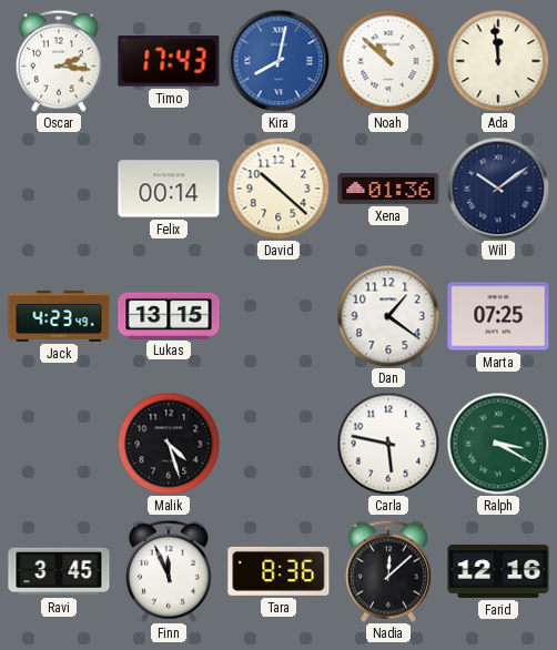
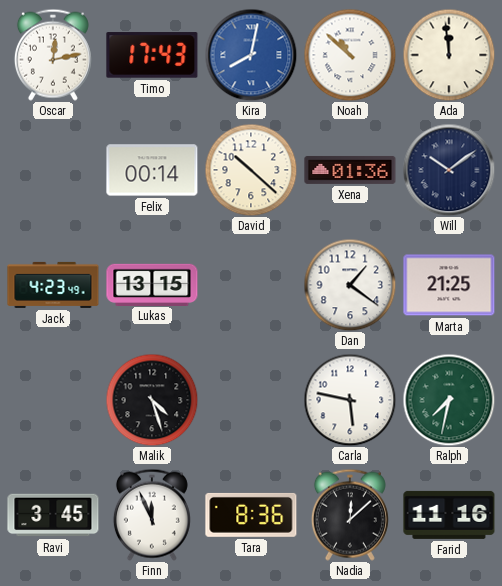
Oscar: 2:16 -> 12:13
Marta: 07:25 -> 21:25
Ralph: 3:20 -> 7:32
Farid: 12:16 -> 11:16
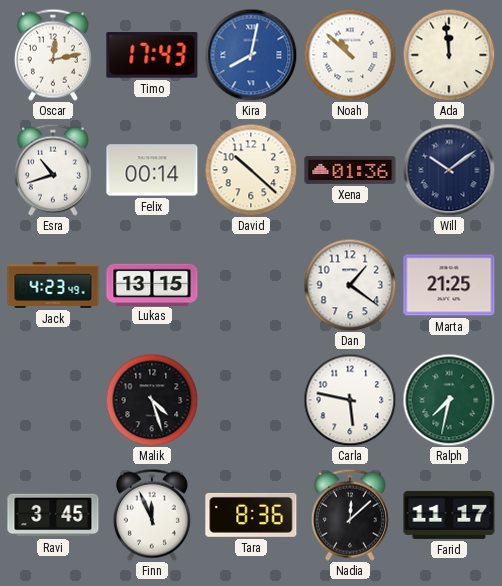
Esra: none -> 10:42
Farid: 11:16 -> 11:17
